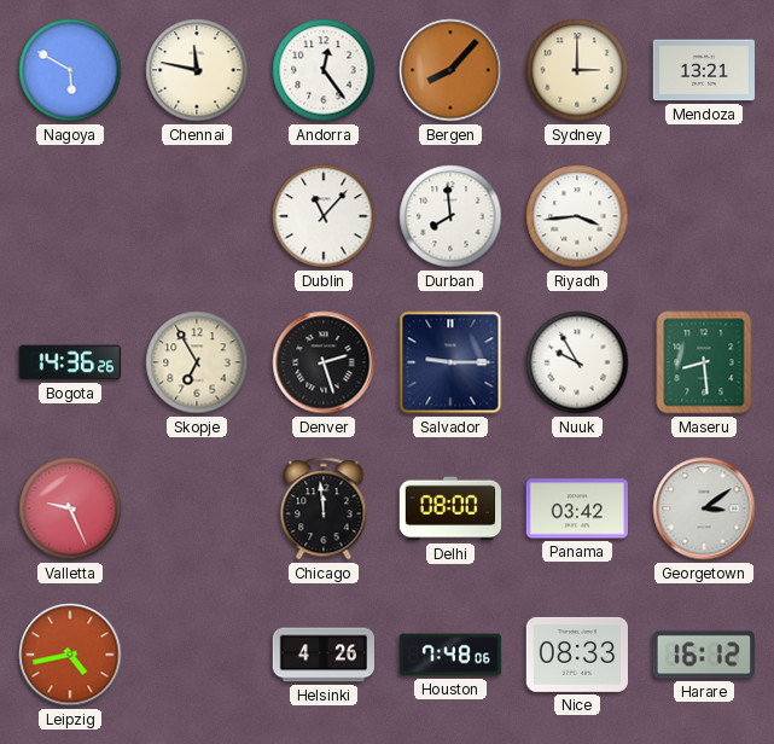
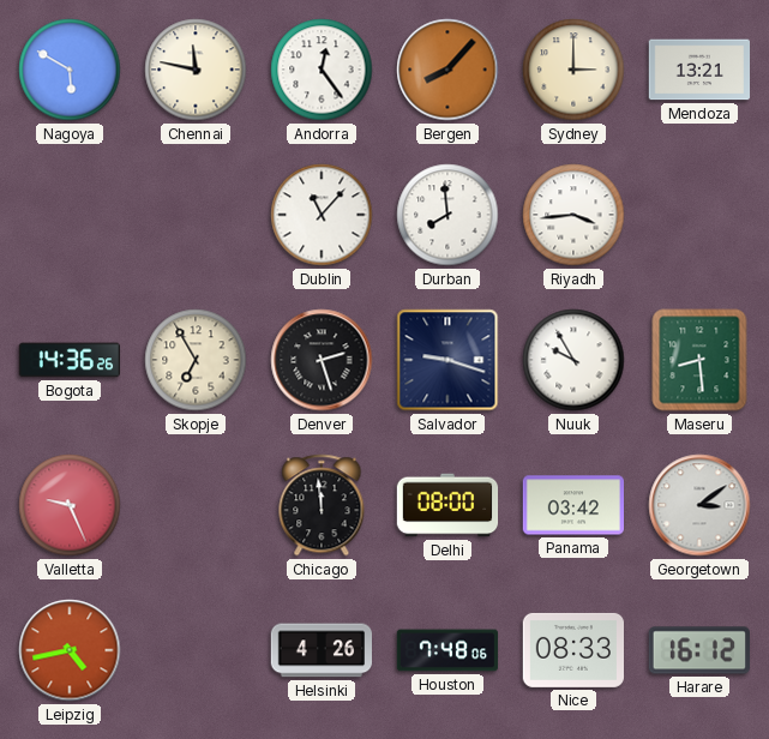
Salvador: 9:15 -> 9:18
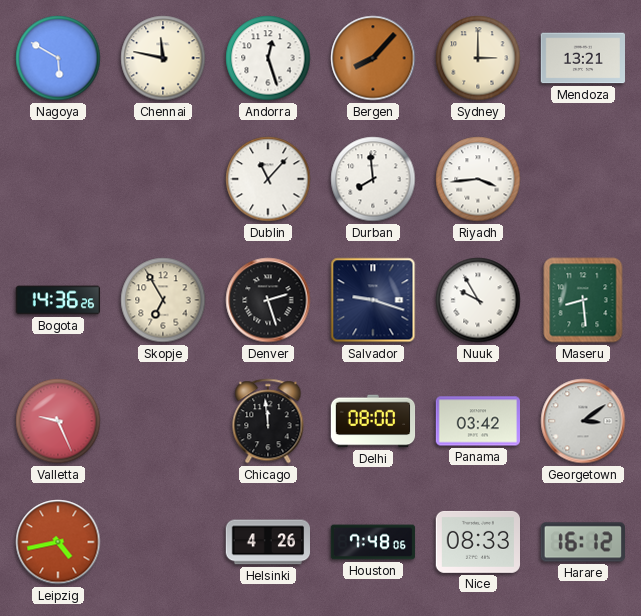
Andorra: 12:24 -> 12:27
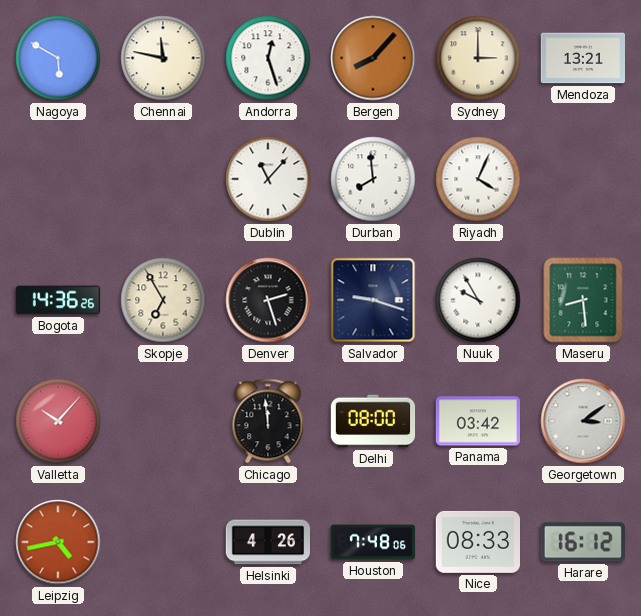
Riyadh: 3:44 -> 4:04
Valletta: 9:26 -> 10:07
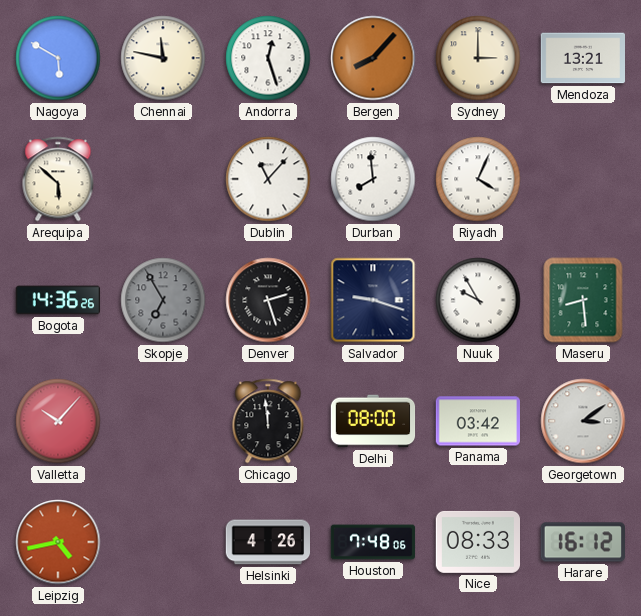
Arequipa: none -> 5:52
Skopje dial: cream -> grey
